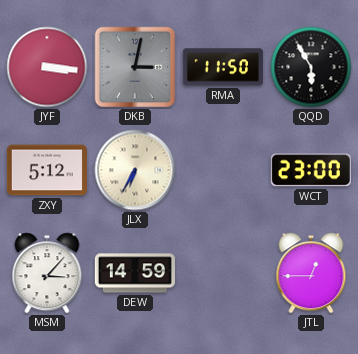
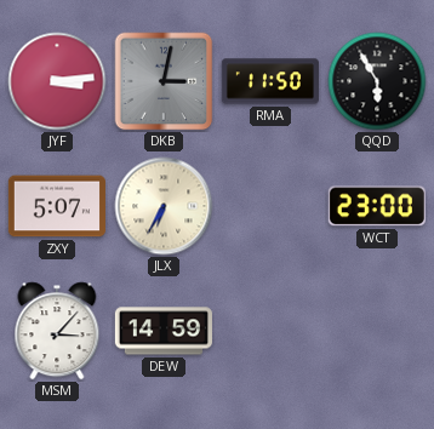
JYF: 3:16 -> 3:14
ZXY: 5:12 -> 5:07
JTL: 12:45 -> none
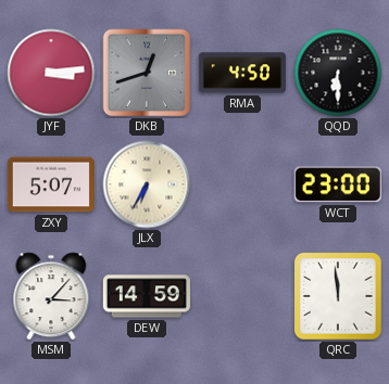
DKB: 3:02 -> 12:42
RMA: 11:50 -> 4:50
QQD: 5:55 -> 6:30
QRC: none -> 11:59
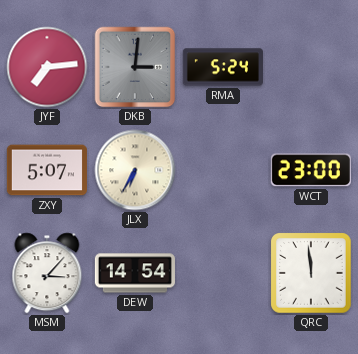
JYF: 3:14 -> 7:14
DKB: 12:42 -> 3:01
RMA: 4:50 -> 5:24
QQD: 6:30 -> none
DEW: 14:59 -> 14:54
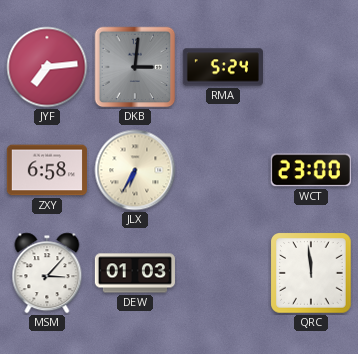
ZXY: 5:07 -> 6:58
DEW: 14:54 -> 01:03
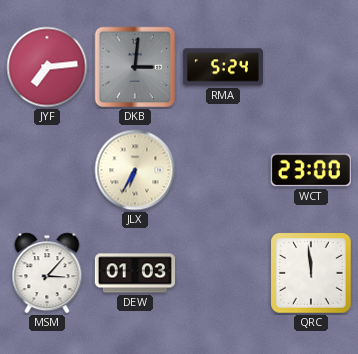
ZXY: 6:58 -> none
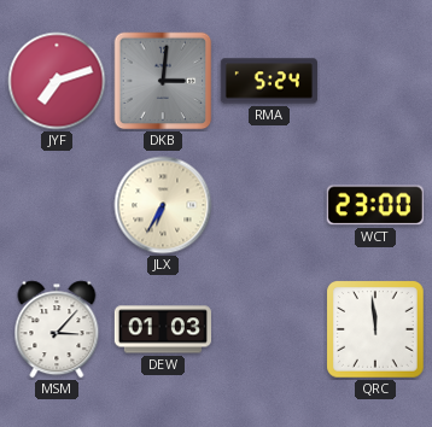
JYF: 7:14 -> 7:12
